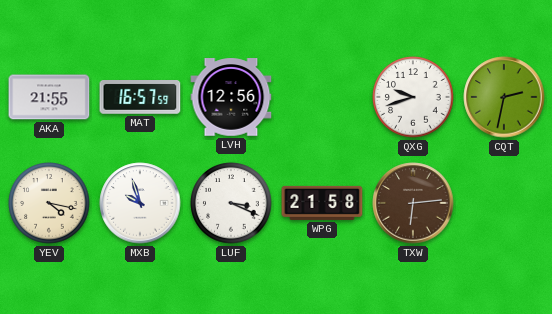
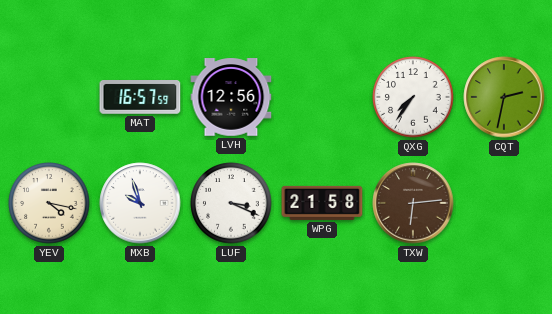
AKA: 21:55 -> none
QXG: 9:42 -> 7:36
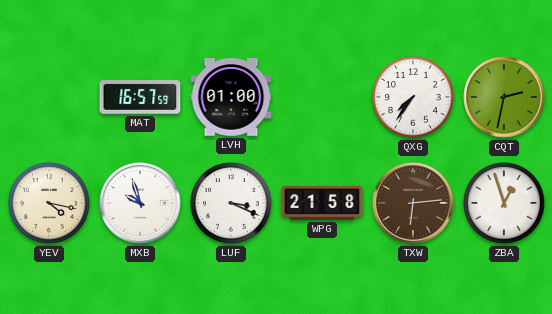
LVH: 12:56 -> 01:00
ZBA: none -> 12:57
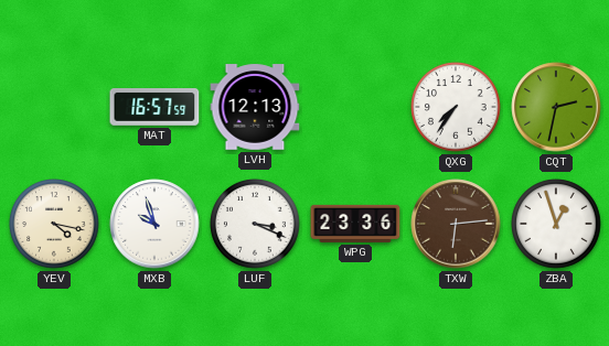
LVH: 01:00 -> 12:13
WPG: 21:58 -> 23:36
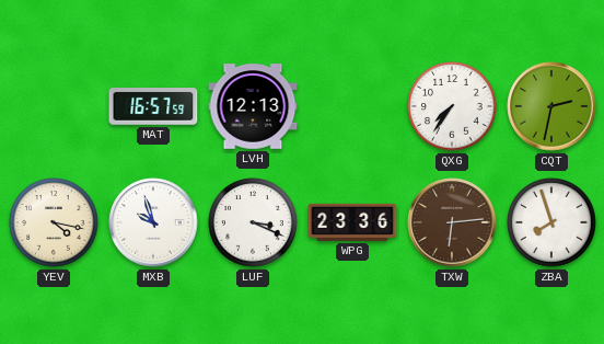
ZBA: 12:57 -> 7:57
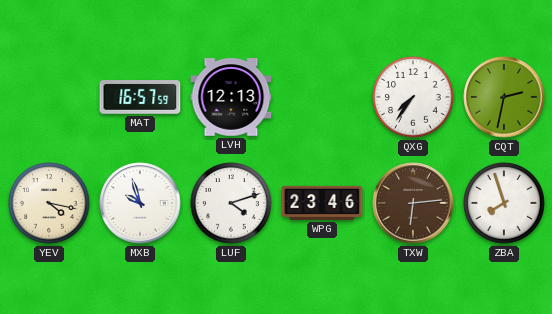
LUF: 3:19 -> 4:12
WPG: 23:36 -> 23:46
